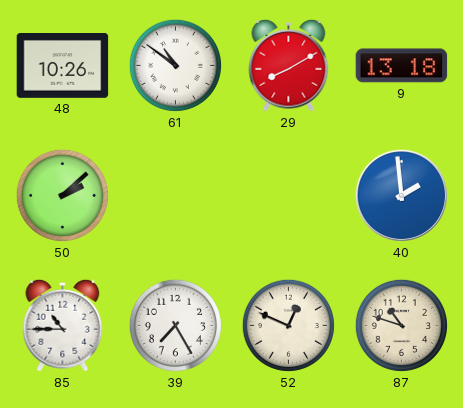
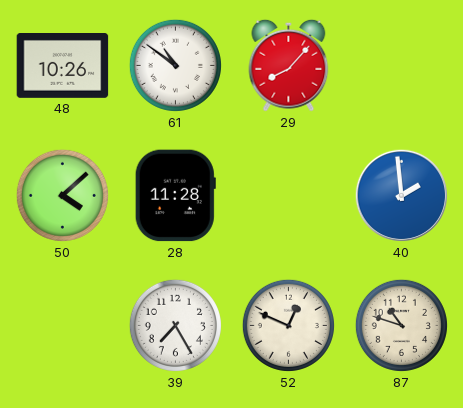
29: 8:10 -> 8:07
9: 13:18 -> none
50: 2:08 -> 4:08
28: none -> 11:28
85: 10:45 -> none
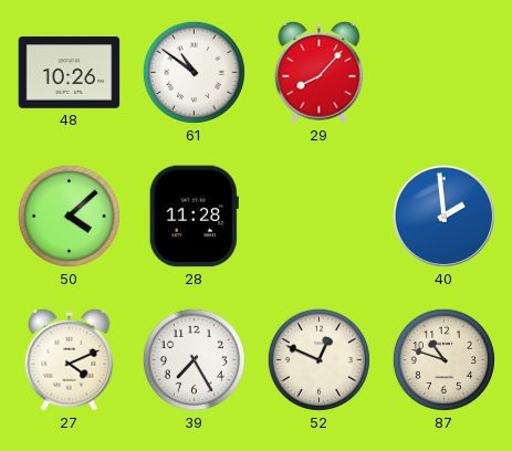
27: none -> 4:11
